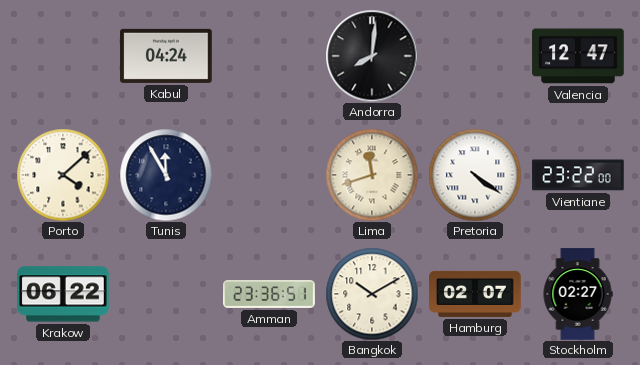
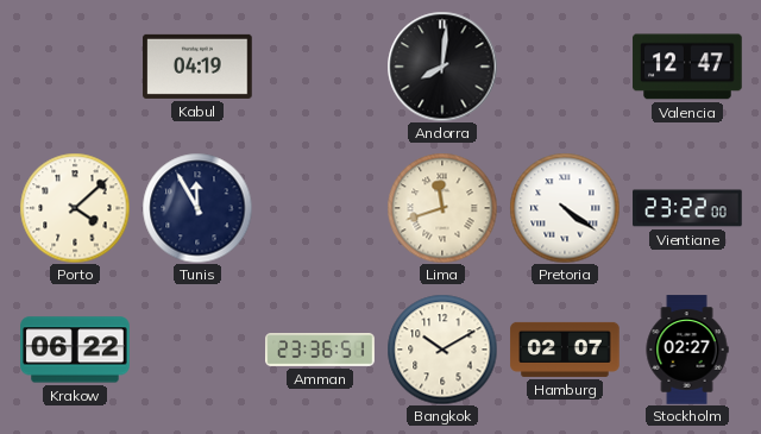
Kabul: 04:24 -> 04:19
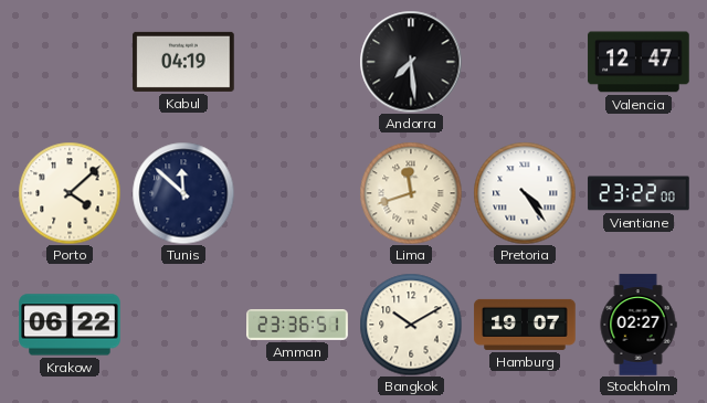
Andorra: 8:01 -> 7:29
Tunis: 11:55 -> 11:52
Pretoria: 4:21 -> 4:24
Hamburg: 02:07 -> 19:07
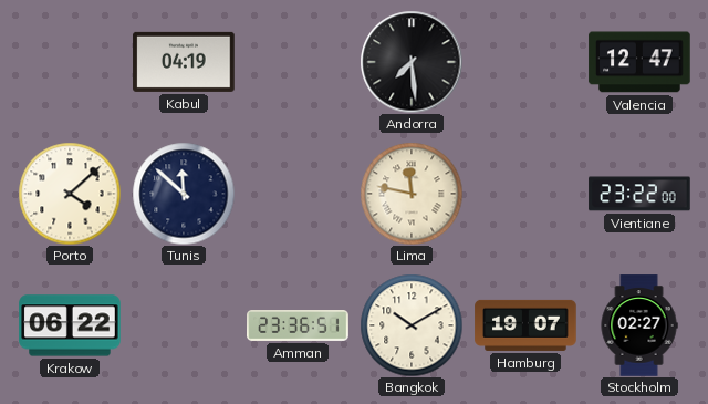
Lima: 11:42 -> 11:47
Pretoria: 4:24 -> none
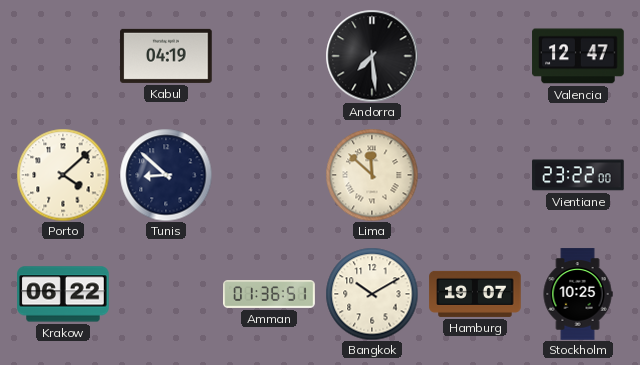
Tunis: 11:52 -> 8:52
Lima: 11:47 -> 11:52
Amman: 23:36 -> 01:36
Stockholm: 02:27 -> 10:25
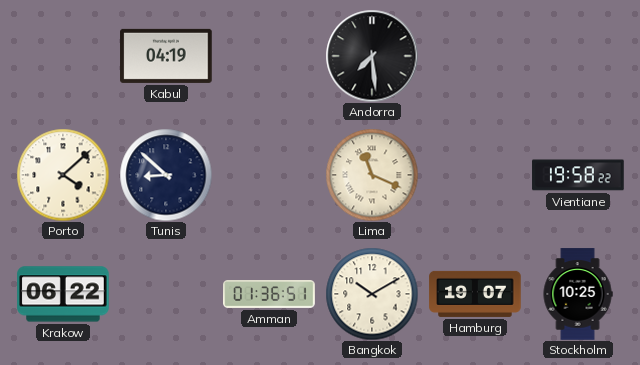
Valencia: 12:47 -> none
Lima: 11:52 -> 11:19
Vientiane: 23:22 -> 19:58
